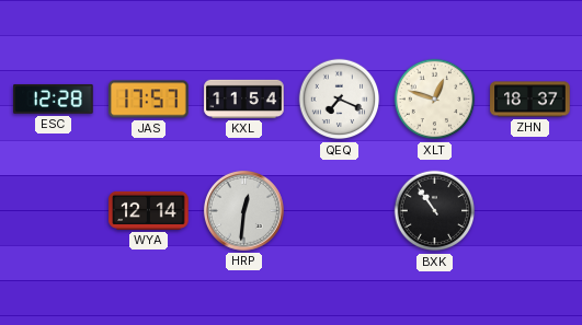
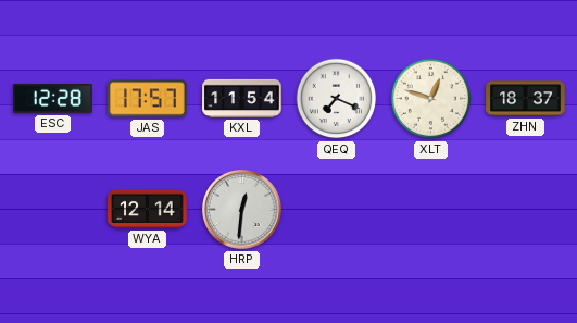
BXK: 10:54 -> none
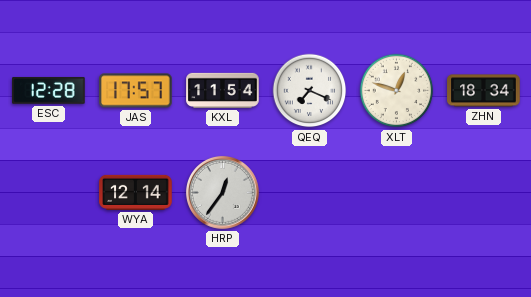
ZHN: 18:37 -> 18:34
HRP: 12:31 -> 12:36
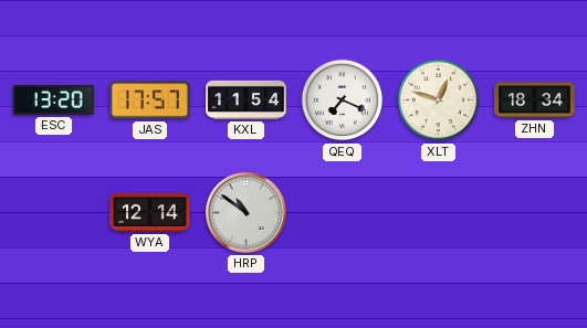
ESC: 12:28 -> 13:20
HRP: 12:36 -> 10:51
